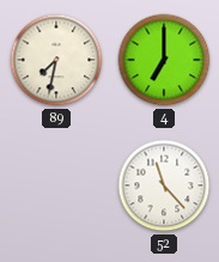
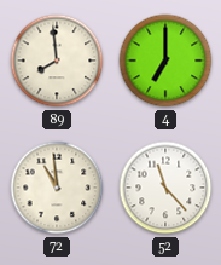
89: 7:32 -> 7:59
72: none -> 10:59
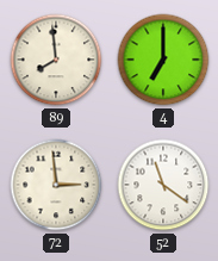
72: 10:59 -> 2:59
52: 11:23 -> 11:21
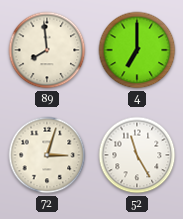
72: 2:59 -> 3:03
52: 11:21 -> 11:25
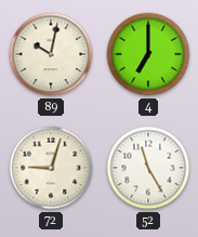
89: 7:59 -> 10:02
72: 3:03 -> 9:03
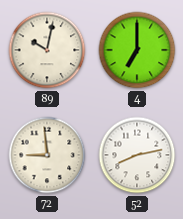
72: 9:03 -> 8:59
52: 11:25 -> 8:13
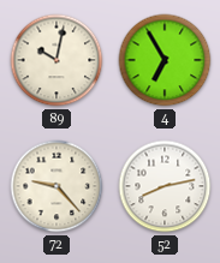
4: 7:00 -> 6:55
72: 8:59 -> 9:23
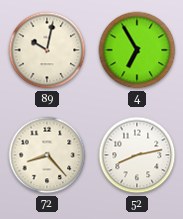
72: 9:23 -> 8:23
